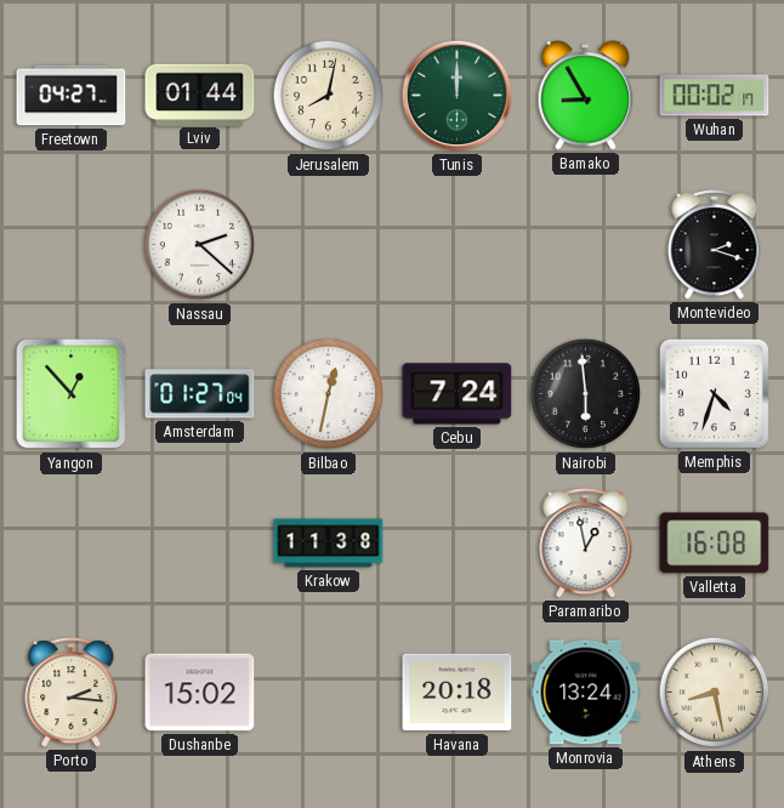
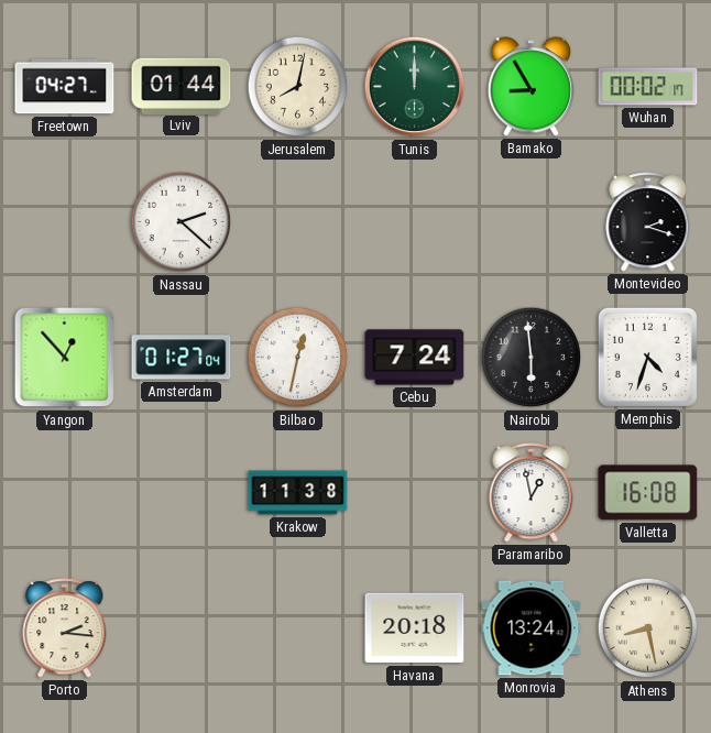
Dushanbe: 15:02 -> none
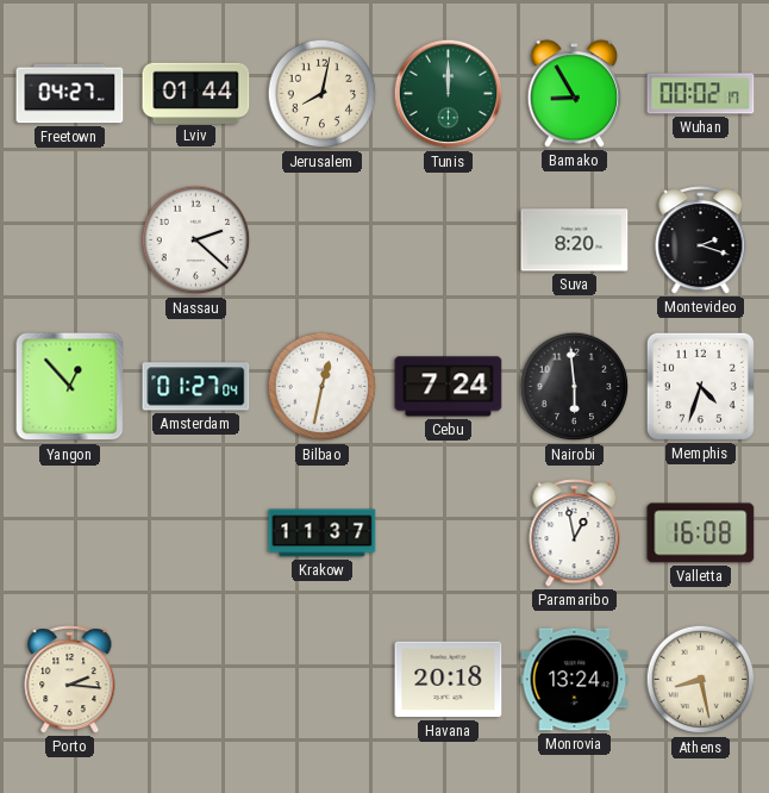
Suva: none -> 8:20
Krakow: 11:38 -> 11:37
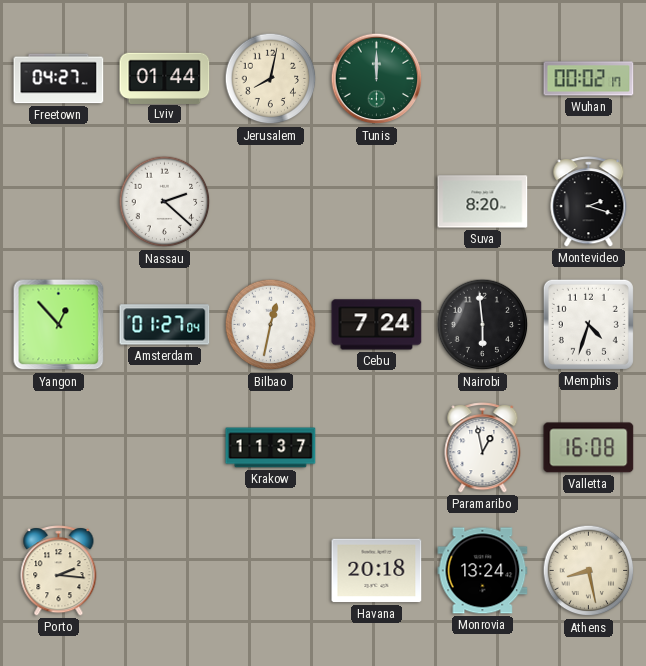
Bamako: 8:55 -> none
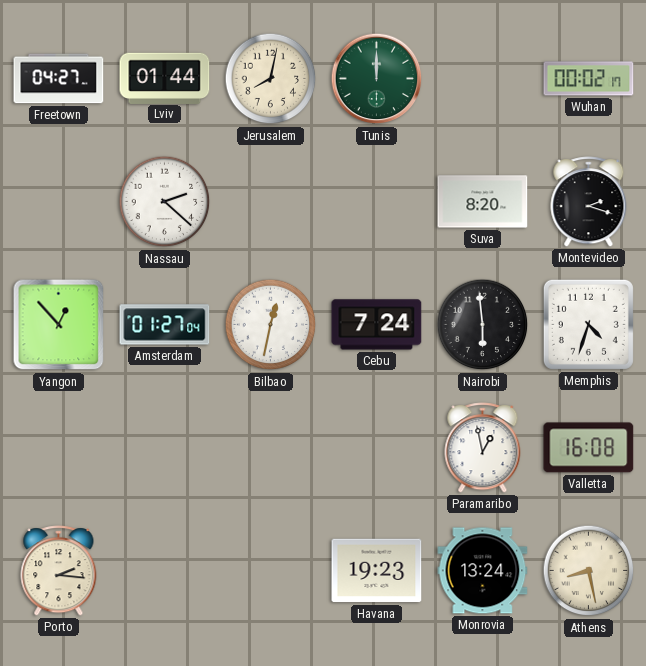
Krakow: 11:37 -> none
Havana: 20:18 -> 19:23
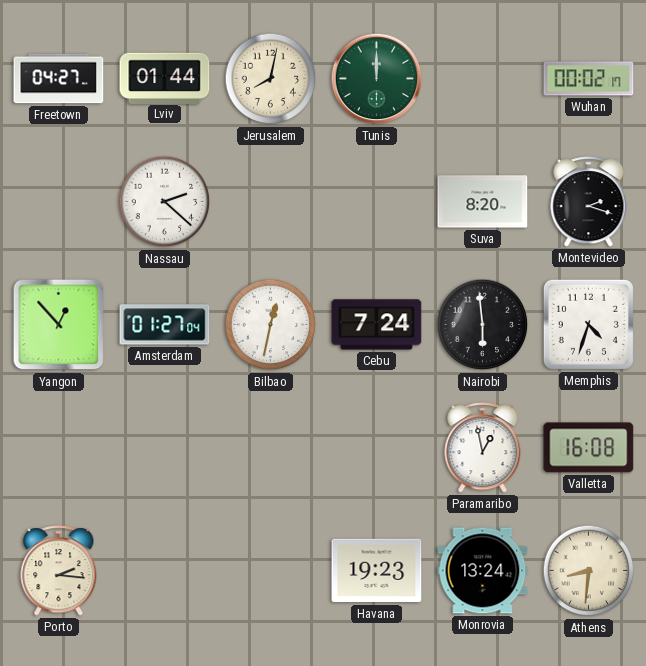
Athens: 8:28 -> 8:31
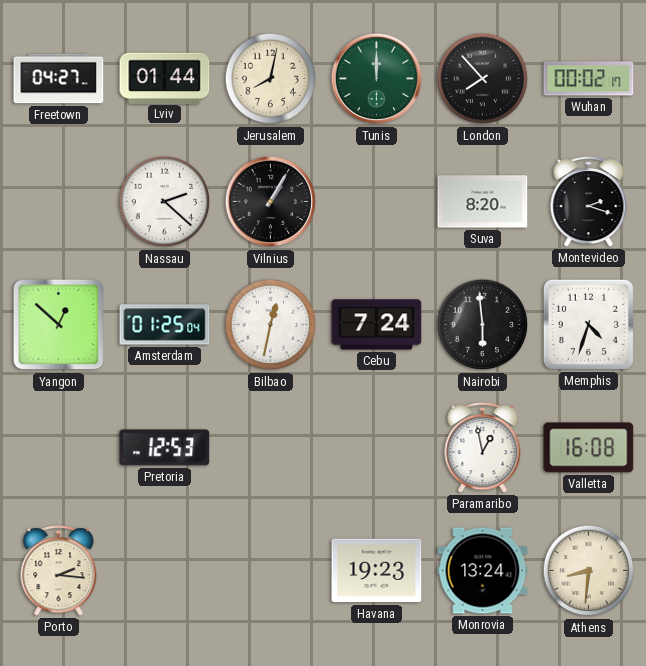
London: none -> 7:53
Vilnius: none -> 1:05
Yangon: 12:53 -> 12:52
Amsterdam: 01:27 -> 01:25
Pretoria: none -> 12:53
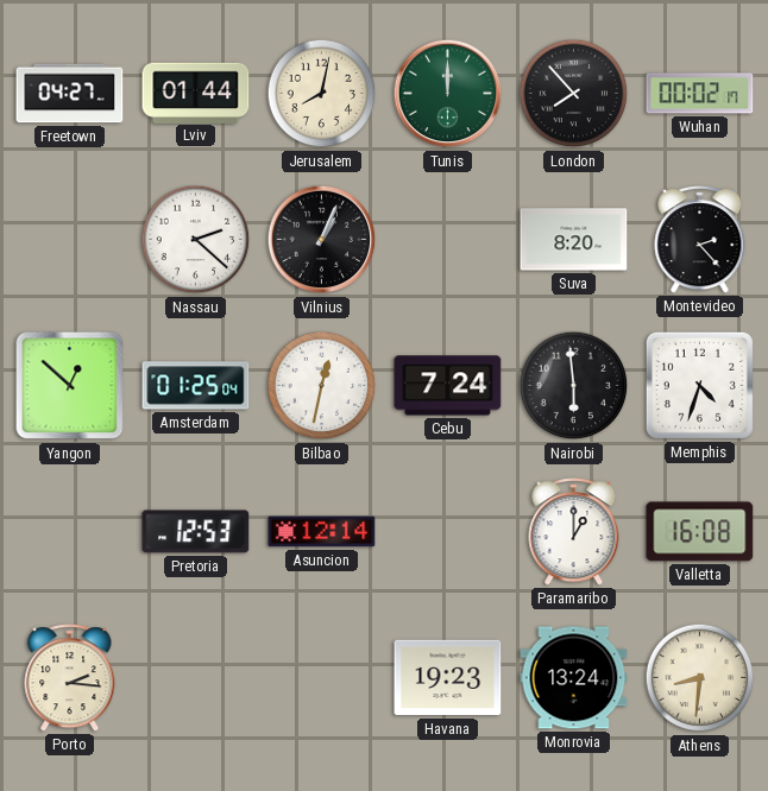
Vilnius: 1:05 -> 1:04
Montevideo: 2:18 -> 2:23
Asuncion: none -> 12:14
Paramaribo: 12:58 -> 1:00
